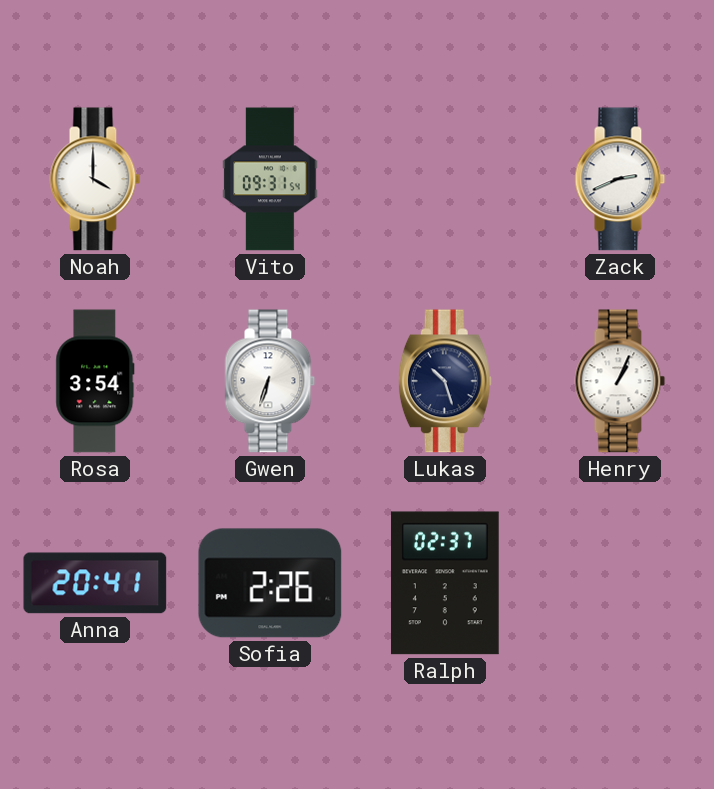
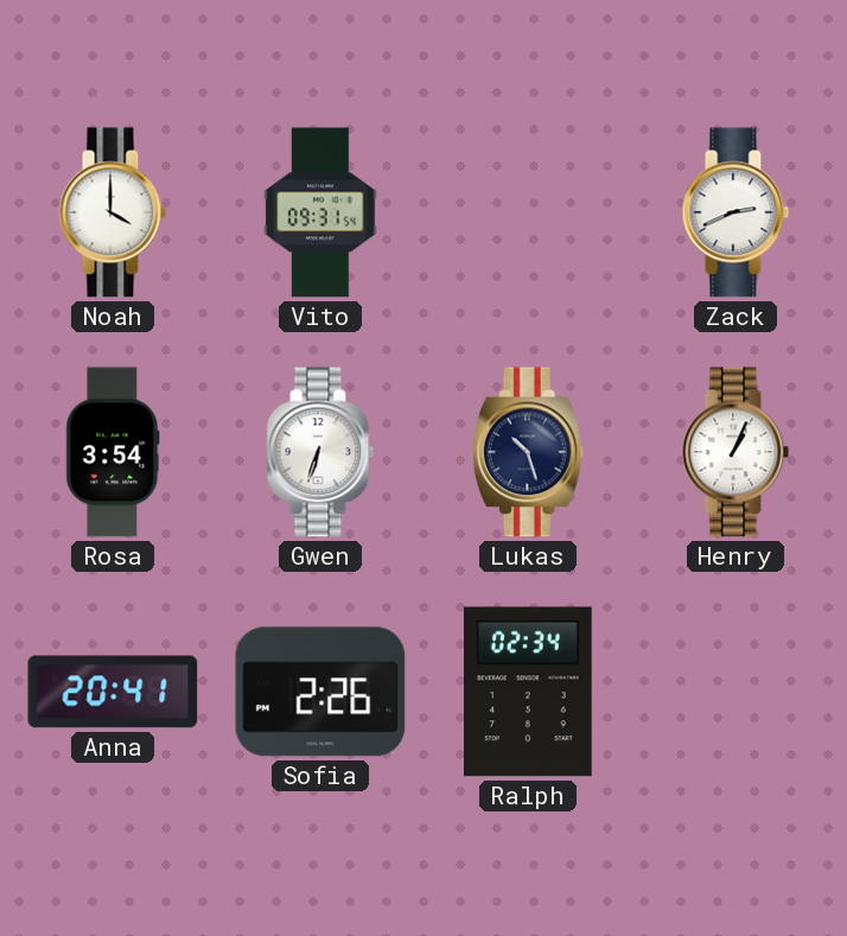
Ralph: 02:37 -> 02:34
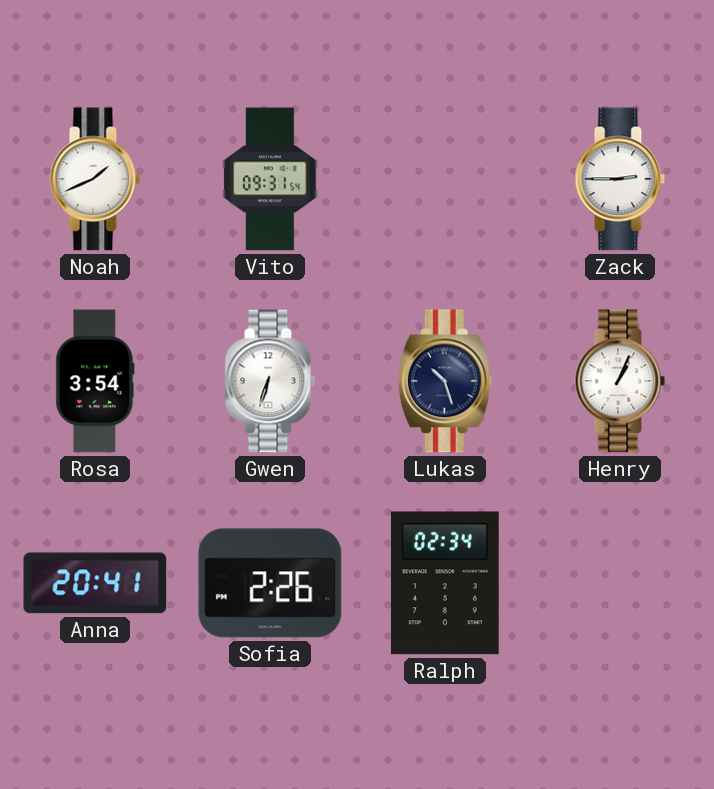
Noah: 4:00 -> 1:41
Zack: 2:41 -> 2:45
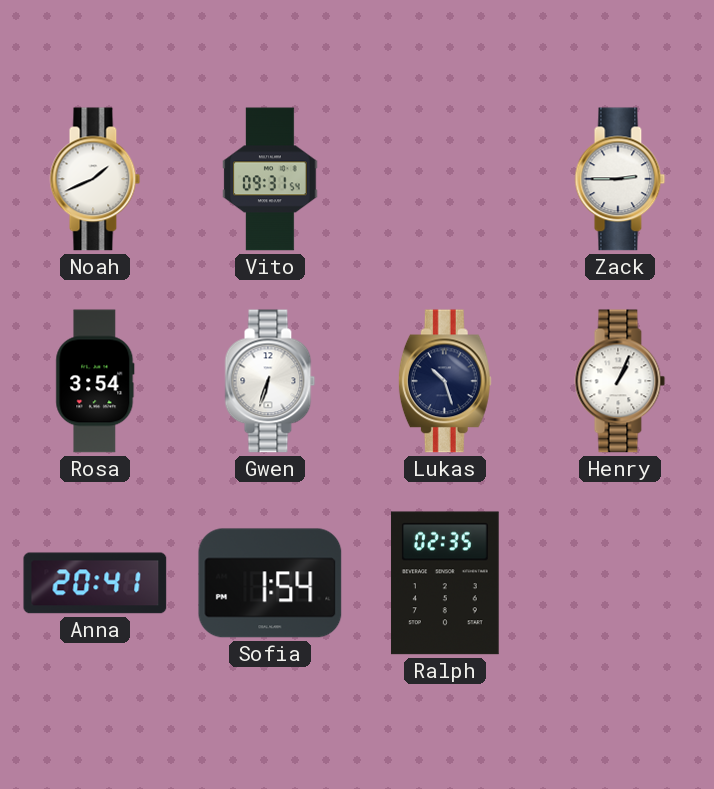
Sofia: 2:26 -> 1:54
Ralph: 02:34 -> 02:35
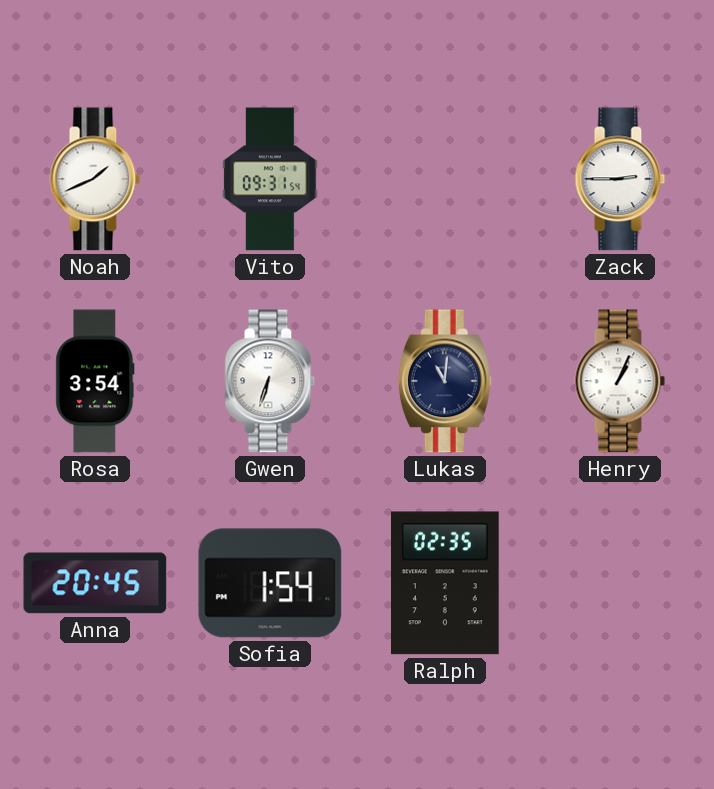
Lukas: 10:27 -> 11:01
Anna: 20:41 -> 20:45
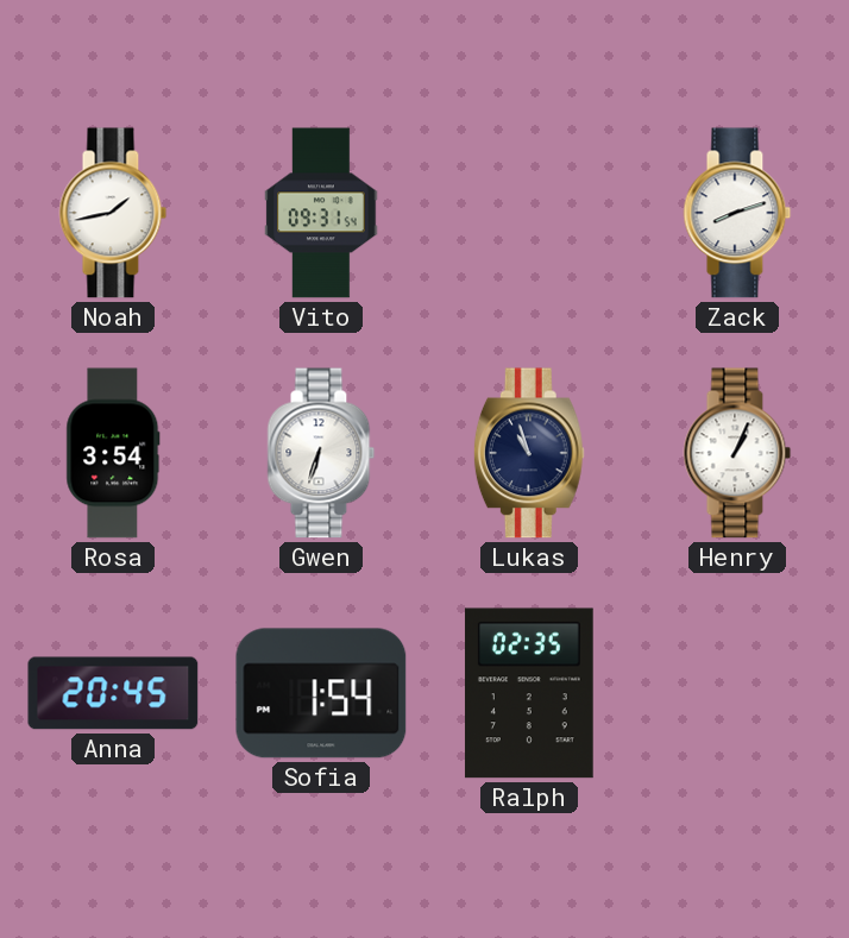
Noah: 1:41 -> 1:43
Zack: 2:45 -> 8:12
Lukas: 11:01 -> 10:57
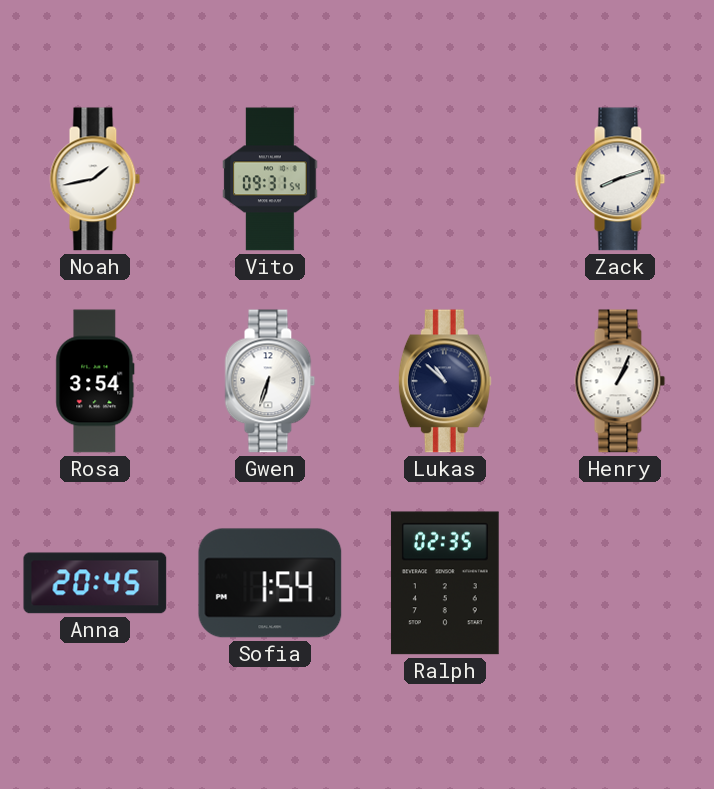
Lukas: 10:57 -> 10:52
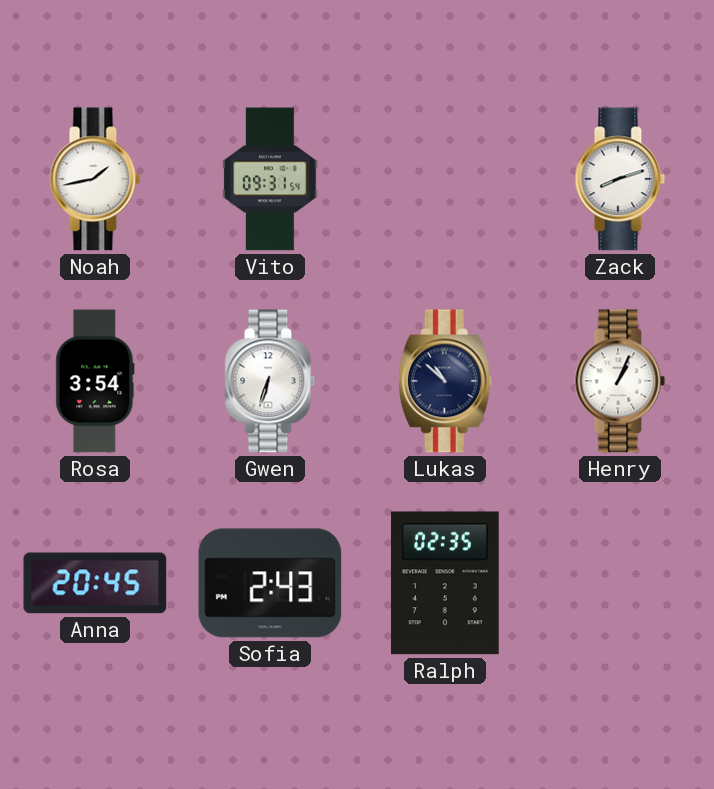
Sofia: 1:54 -> 2:43
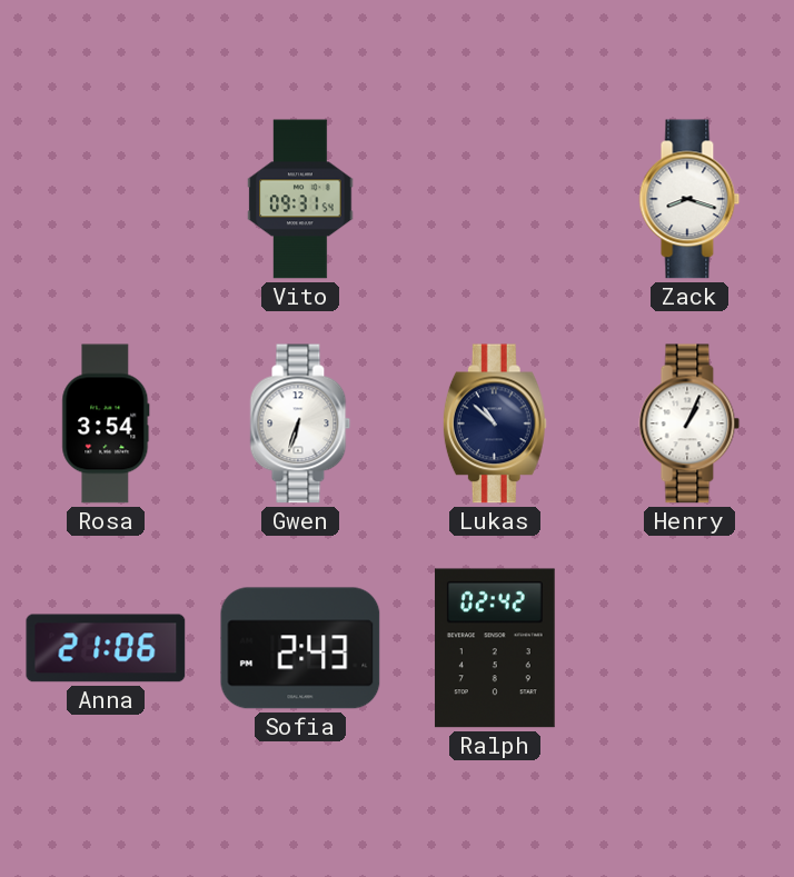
Noah: 1:43 -> none
Zack: 8:12 -> 8:18
Anna: 20:45 -> 21:06
Ralph: 02:35 -> 02:42
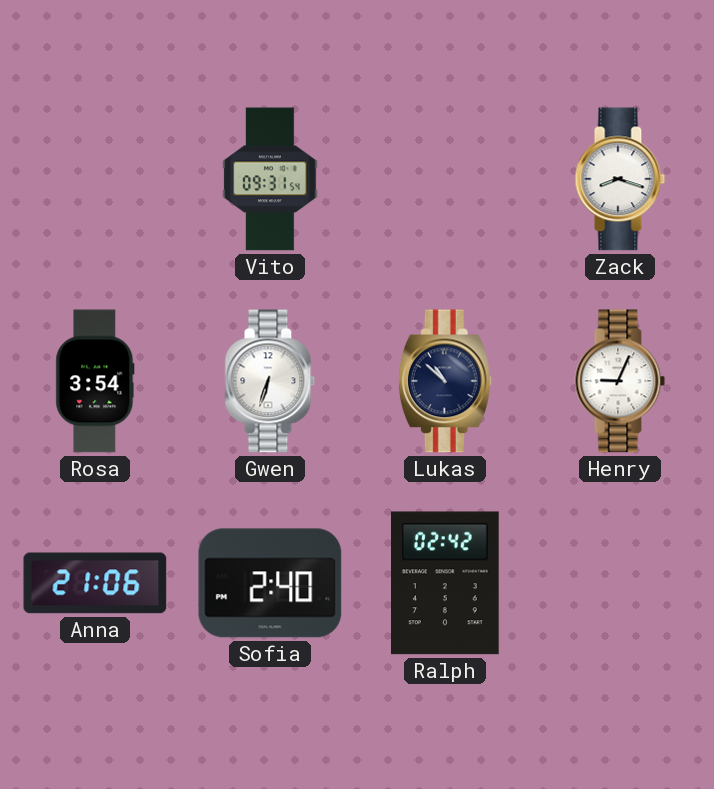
Henry: 1:04 -> 9:04
Sofia: 2:43 -> 2:40
